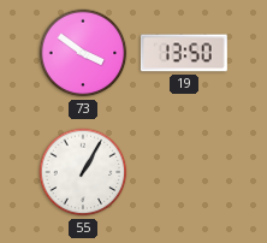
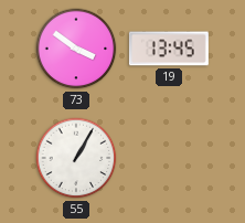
19: 13:50 -> 13:45
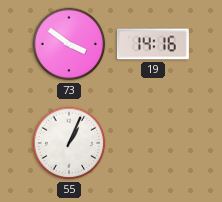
19: 13:45 -> 14:16
55: 1:05 -> 1:04
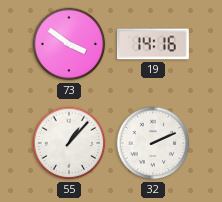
55: 1:04 -> 1:07
32: none -> 2:11
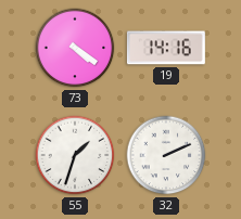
73: 3:51 -> 4:21
55: 1:07 -> 1:33
